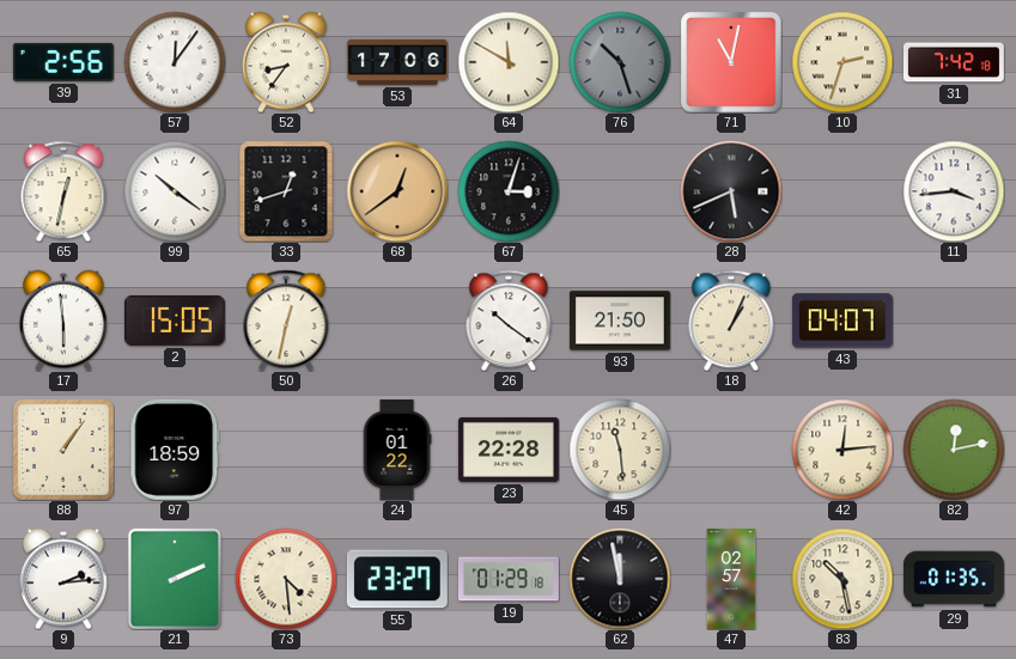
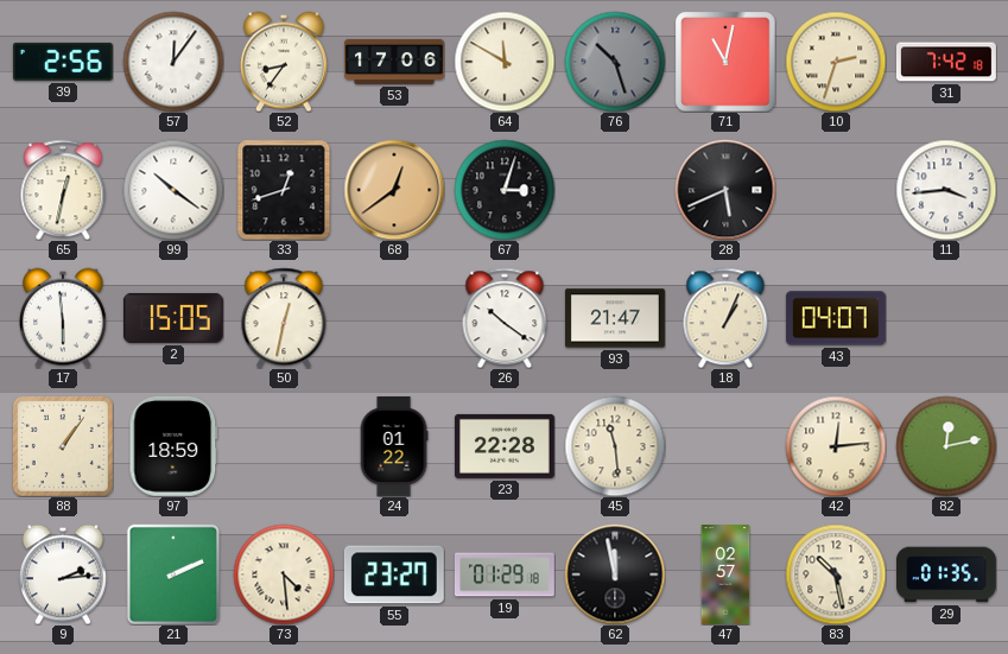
93: 21:50 -> 21:47
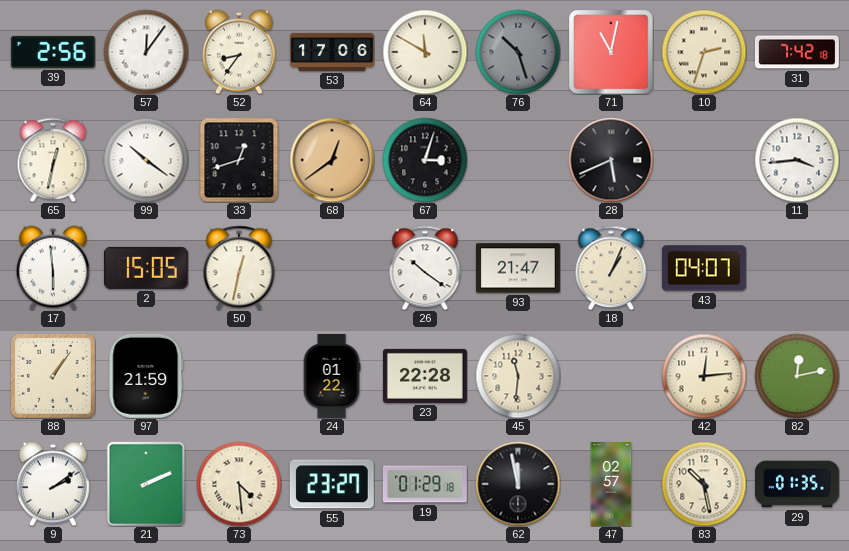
97: 18:59 -> 21:59
45: 11:29 -> 11:31
9: 2:14 -> 2:09
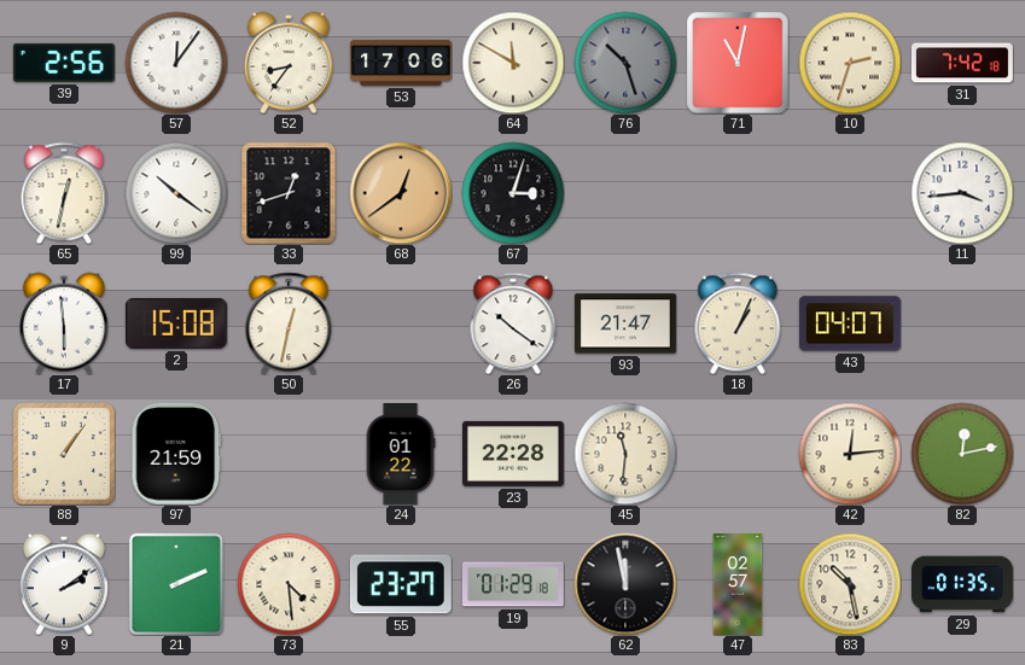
28: 5:41 -> none
2: 15:05 -> 15:08
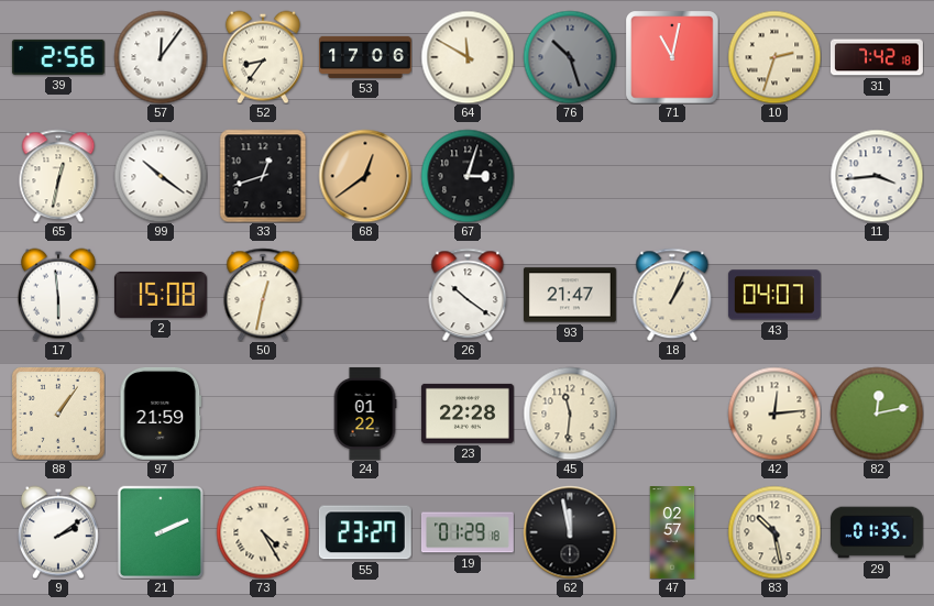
73: 4:29 -> 4:25
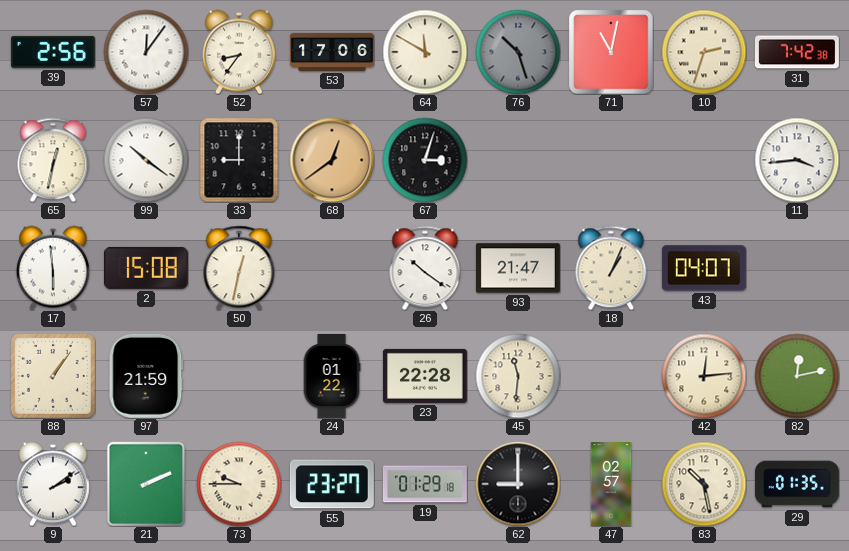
31: 7:42:18 -> 7:42:38
33: 12:42 -> 9:00
73: 4:25 -> 9:45
62: 11:58 -> 9:00
